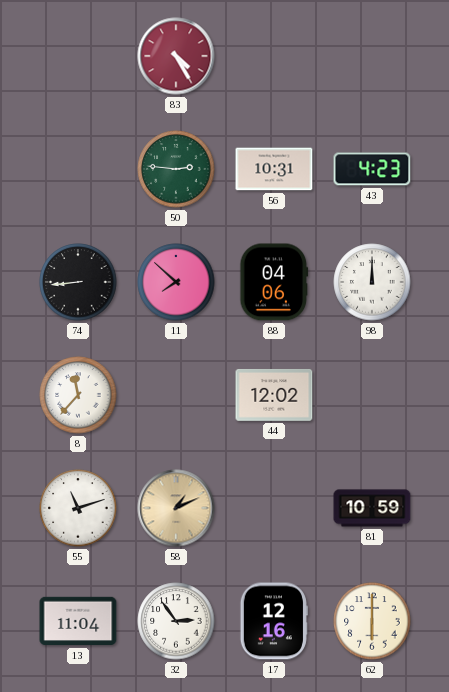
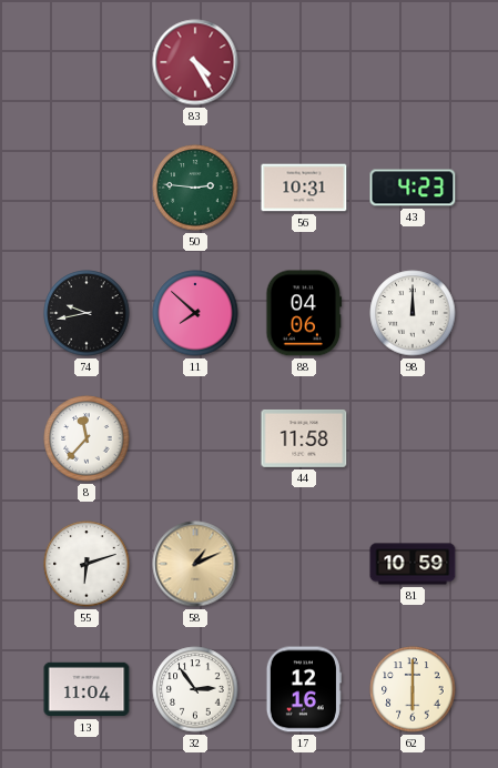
74: 8:44 -> 9:43
44: 12:02 -> 11:58
55: 11:12 -> 6:12
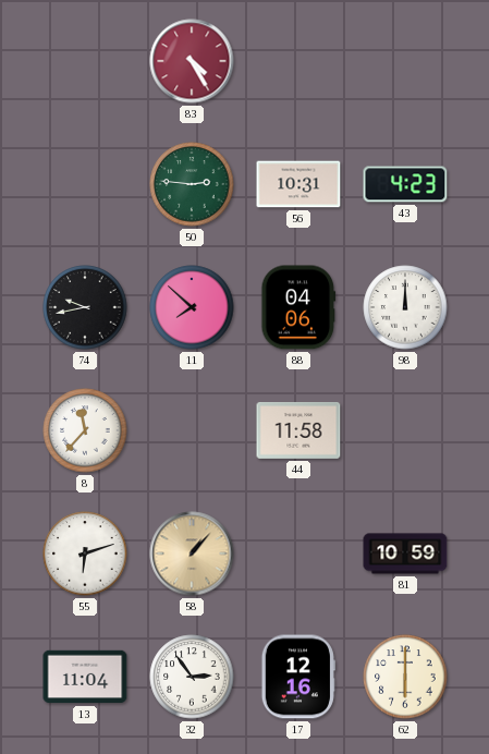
58: 1:11 -> 1:07
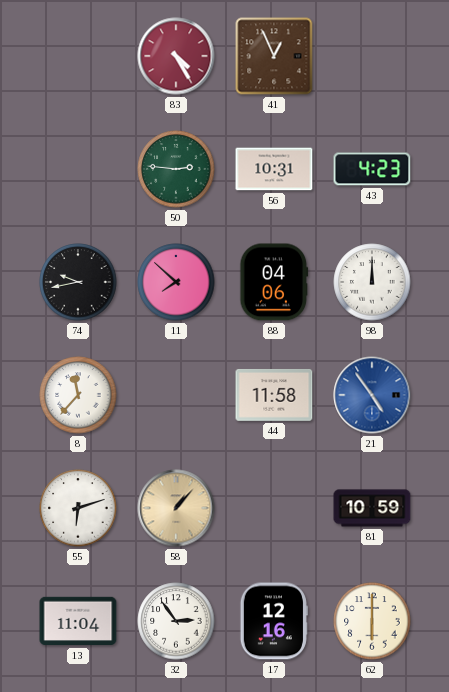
41: none -> 12:56
21: none -> 4:54
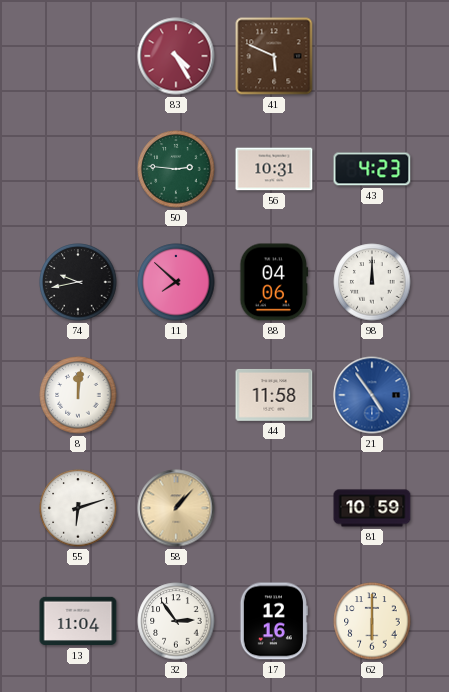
41: 12:56 -> 5:49
8: 11:37 -> 12:01
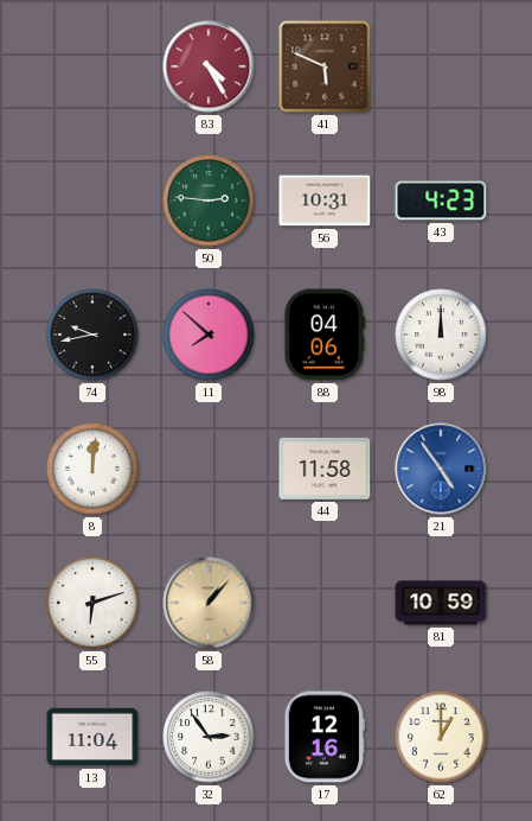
62: 6:00 -> 1:00
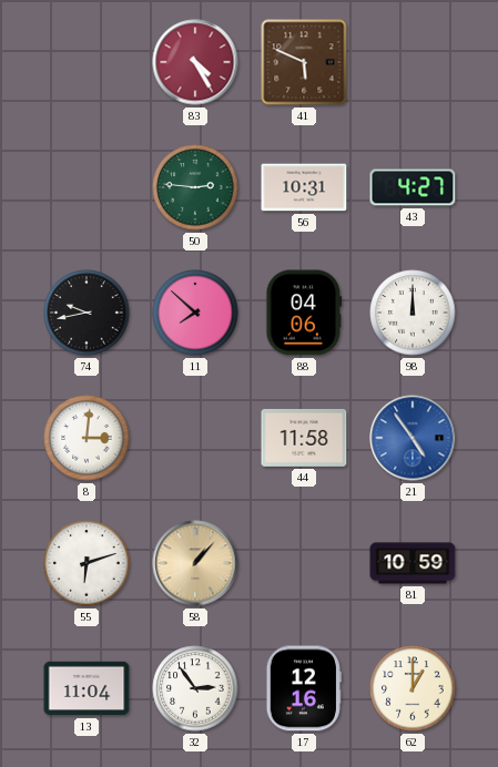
43: 4:23 -> 4:27
8: 12:01 -> 3:01
